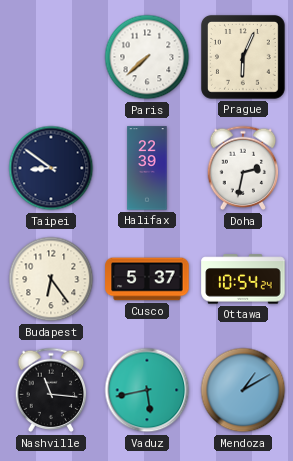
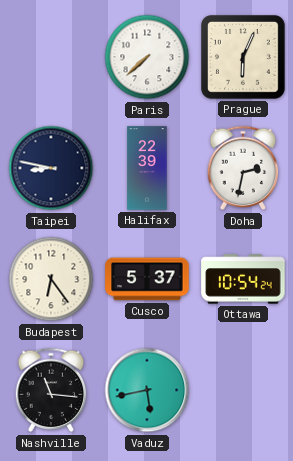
Taipei: 8:51 -> 8:47
Mendoza: 1:10 -> none
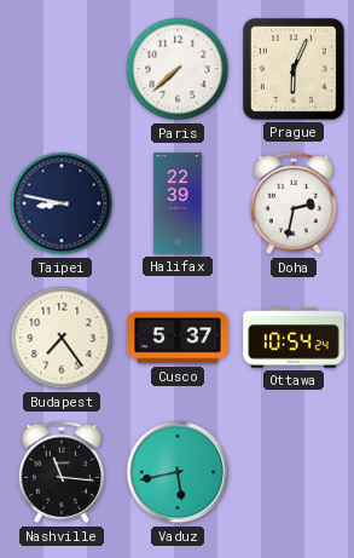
Budapest: 6:24 -> 7:24
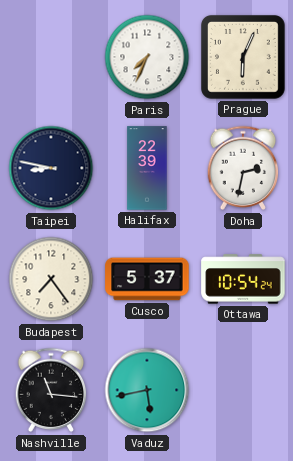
Paris: 7:38 -> 7:34
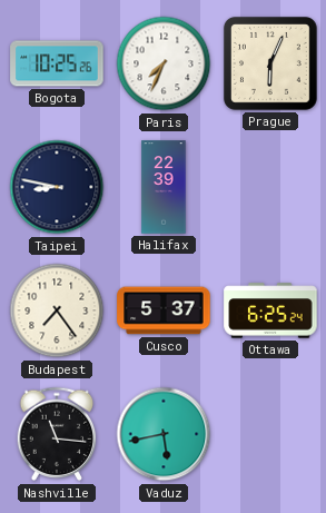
Bogota: none -> 10:25
Doha: 2:32 -> none
Ottawa: 10:54 -> 6:25
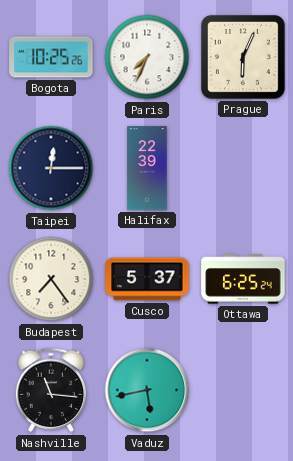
Taipei: 8:47 -> 12:15
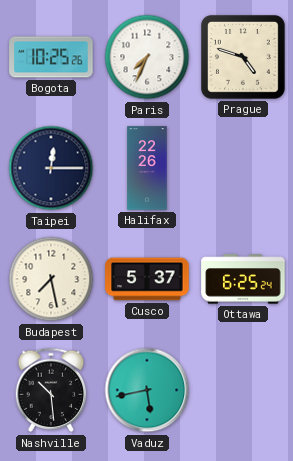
Prague: 6:04 -> 4:48
Halifax: 22:39 -> 22:26
Budapest: 7:24 -> 7:28
Nashville: 11:16 -> 10:29
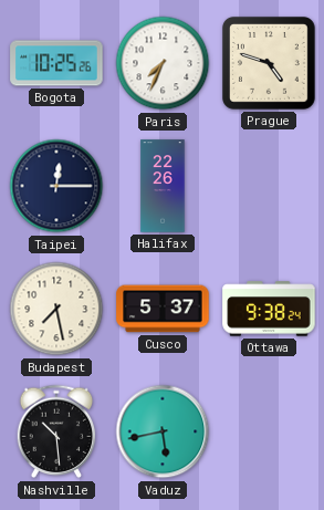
Ottawa: 6:25 -> 9:38
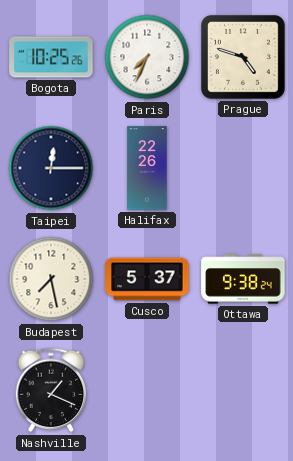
Nashville: 10:29 -> 1:19
Vaduz: 5:43 -> none
